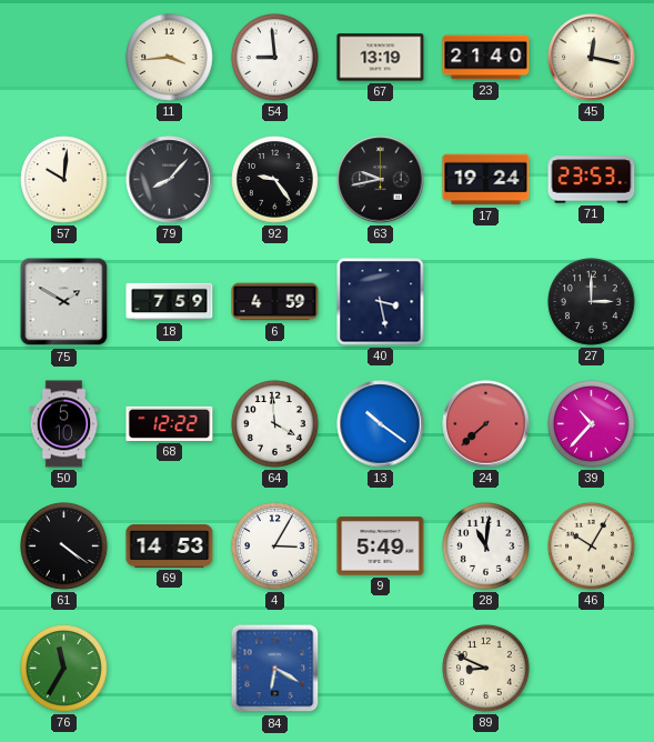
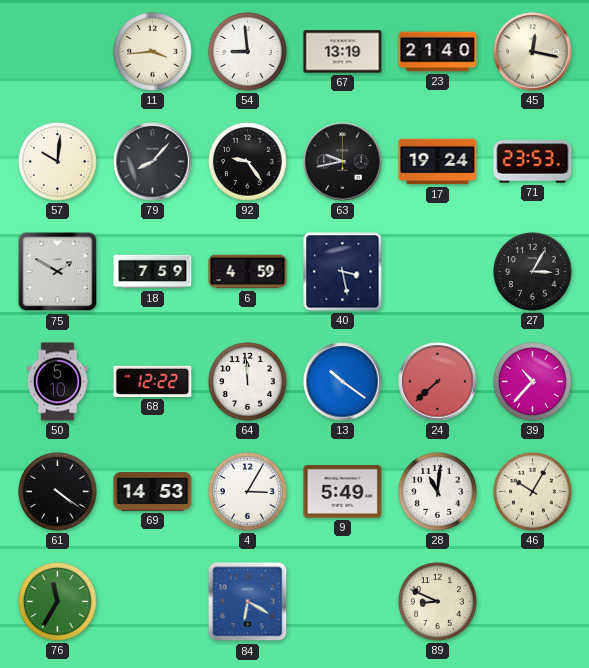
27: 3:00 -> 3:05
64: 3:59 -> 11:59
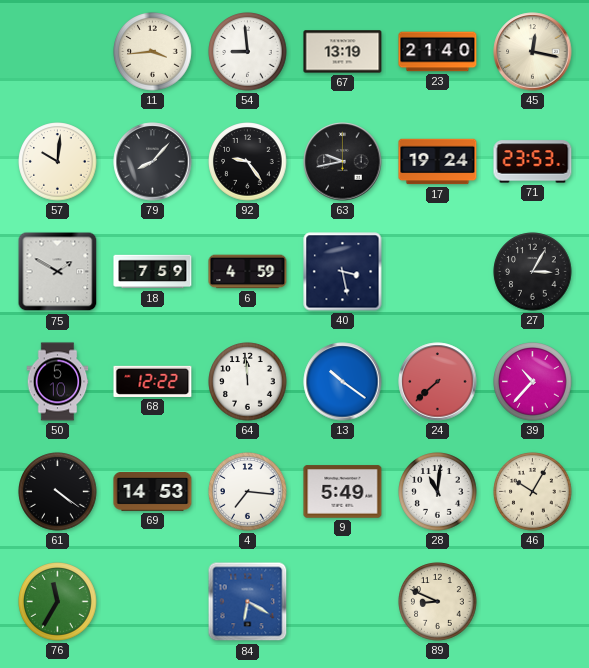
4: 3:05 -> 7:16
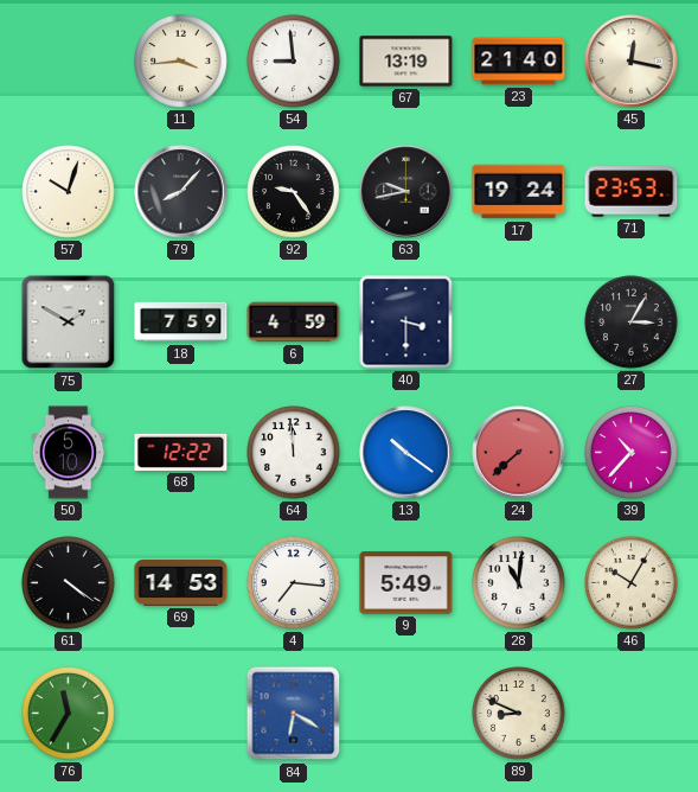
57: 10:01 -> 10:03
40: 3:28 -> 3:30
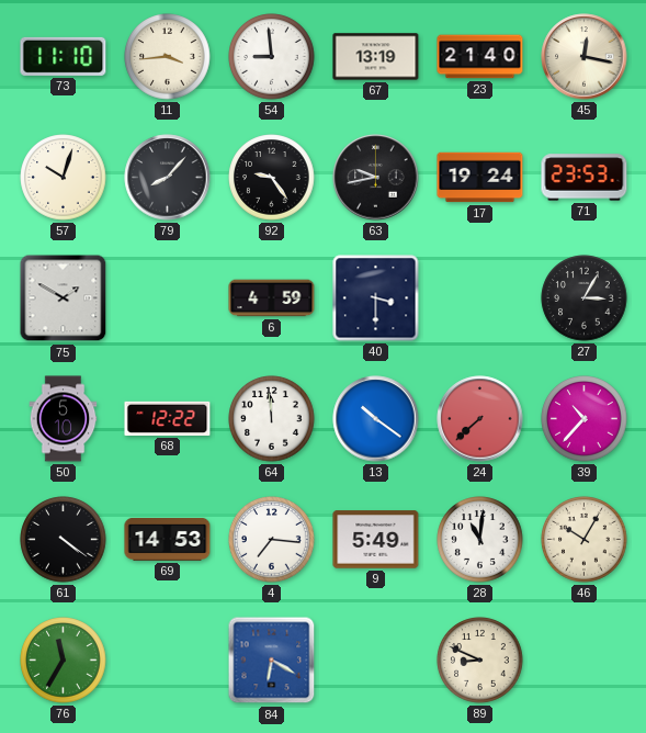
73: none -> 11:10
18: 7:59 -> none
